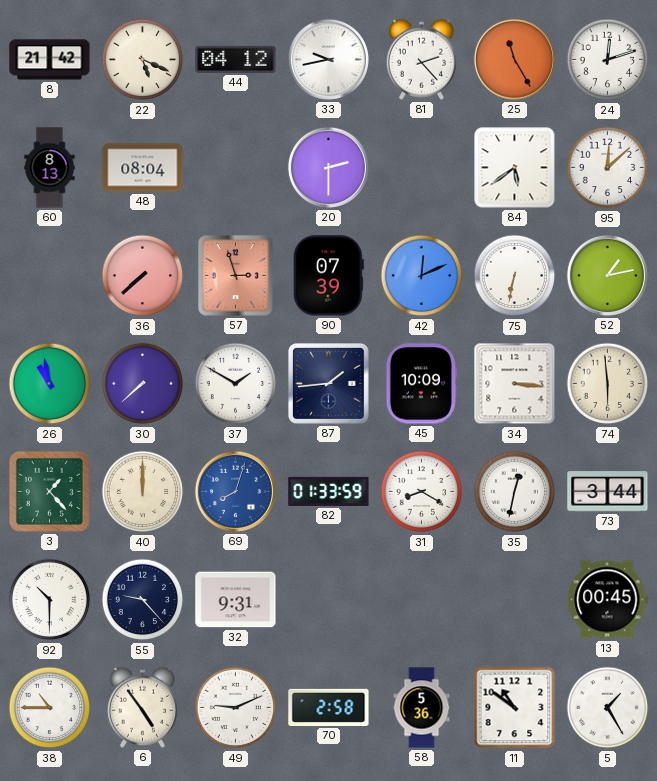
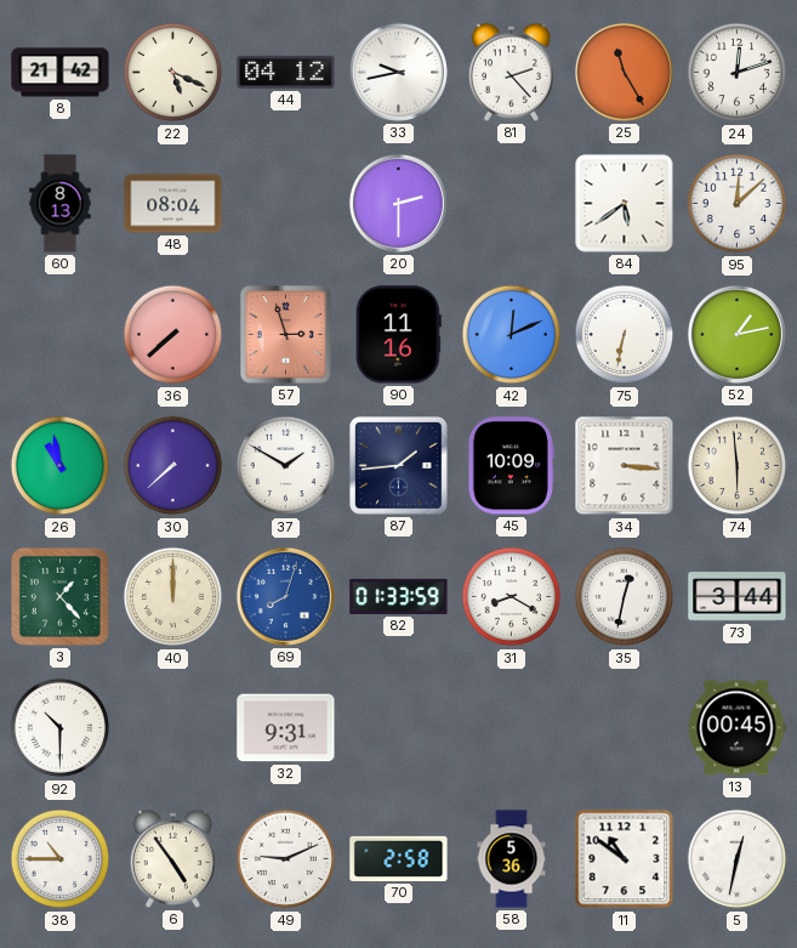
90: 07:39 -> 11:16
55: 9:23 -> none
5: 1:25 -> 12:32
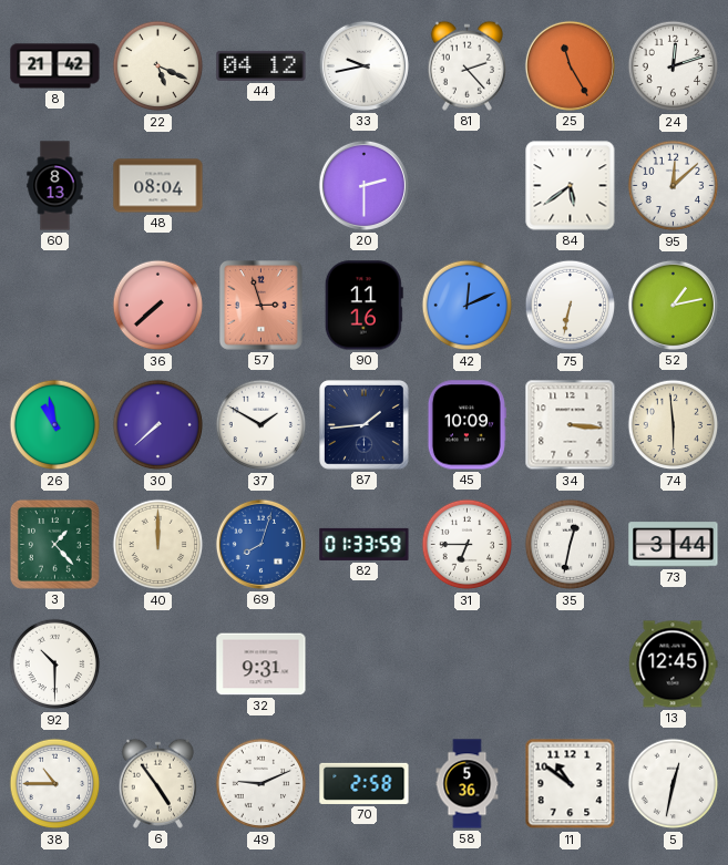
31: 8:20 -> 6:45
13: 00:45 -> 12:45
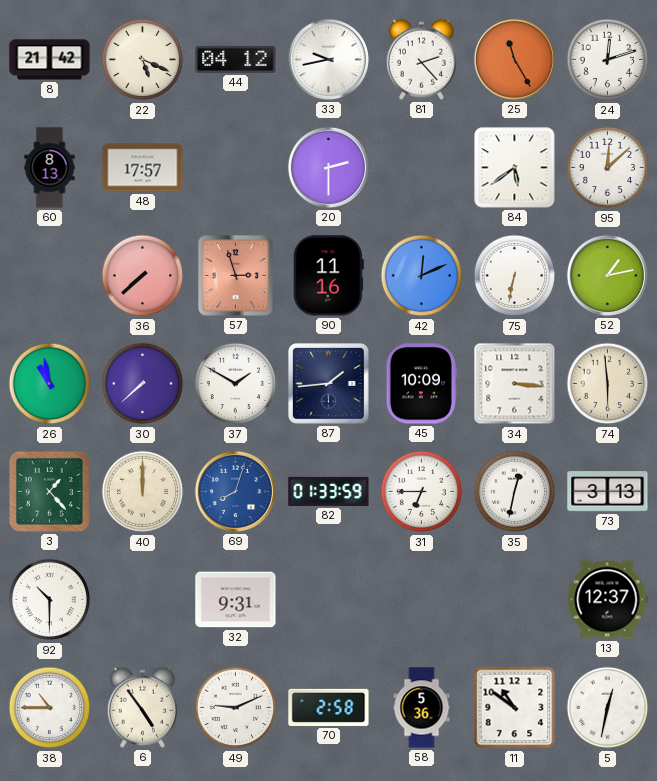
48: 08:04 -> 17:57
73: 3:44 -> 3:13
13: 12:45 -> 12:37
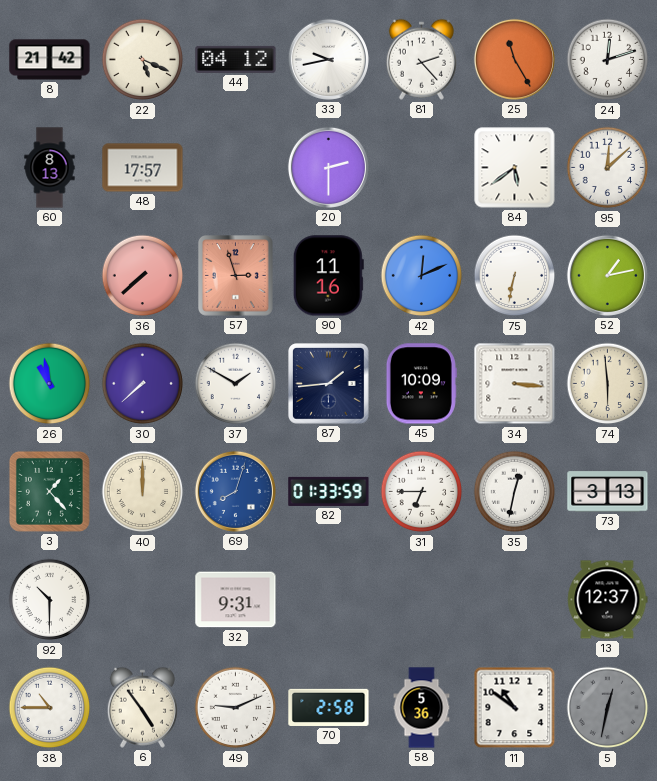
5 dial: white -> grey
